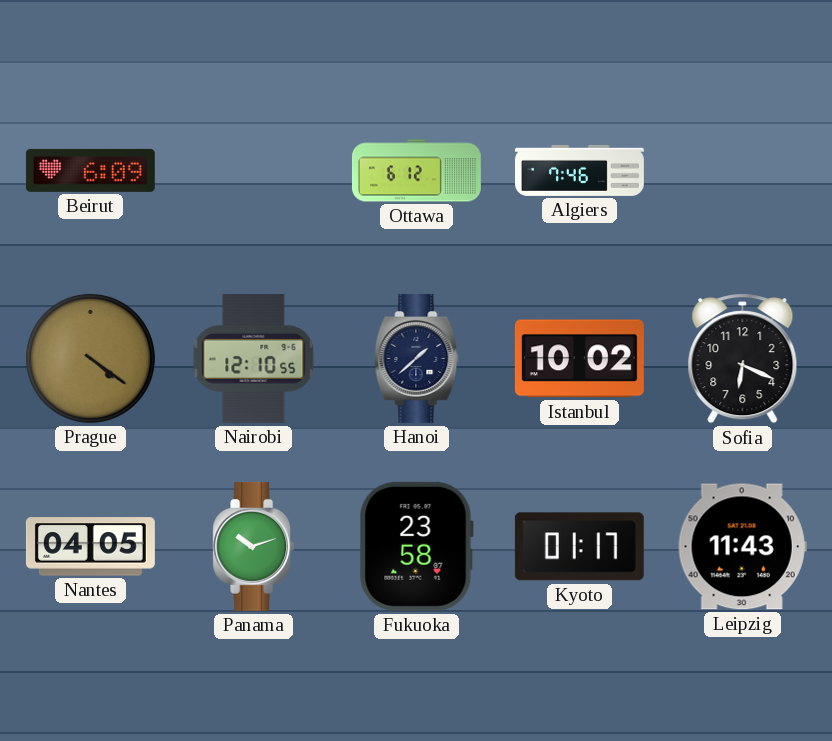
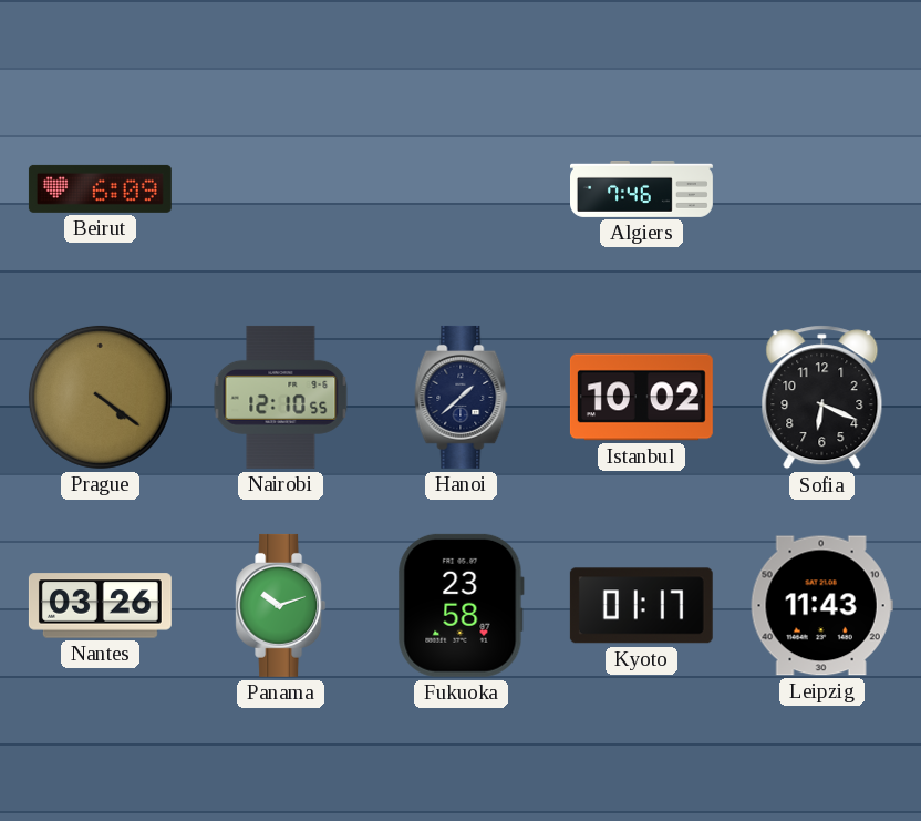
Ottawa: 6:12 -> none
Nantes: 04:05 -> 03:26
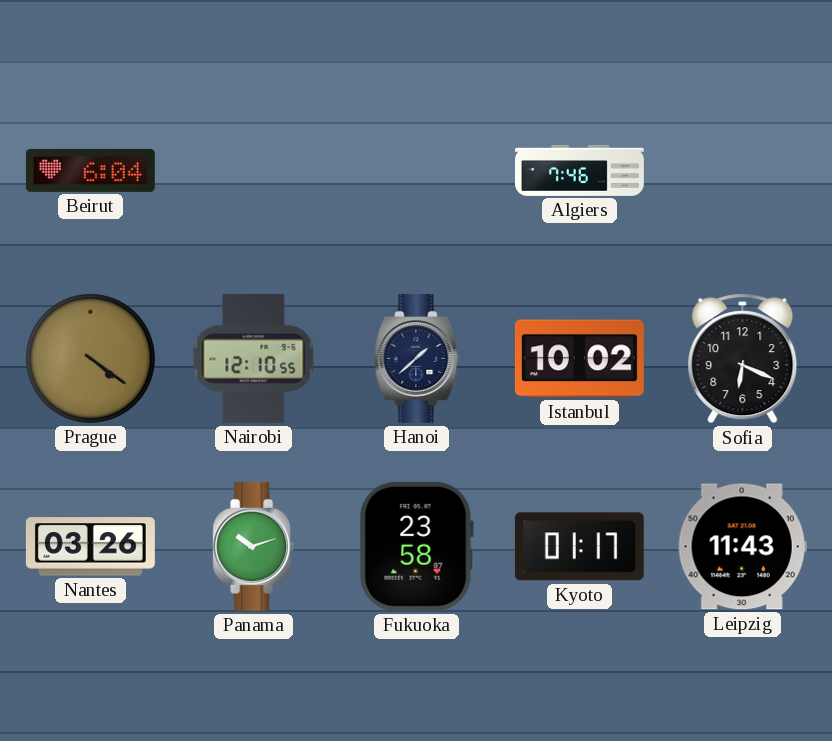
Beirut: 6:09 -> 6:04
